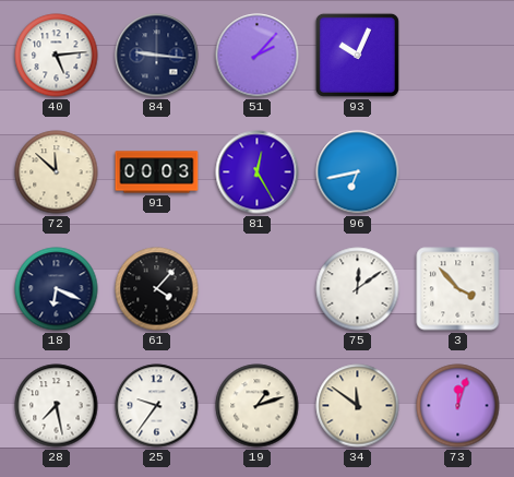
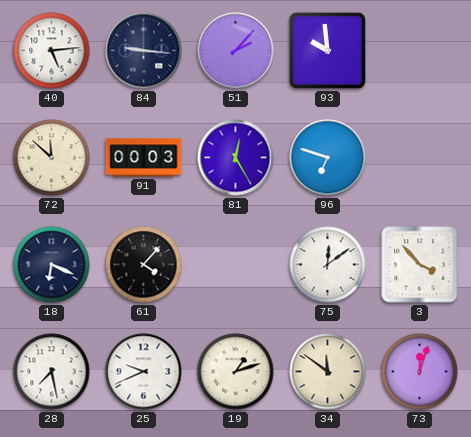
93: 10:04 -> 9:59
96: 6:43 -> 6:48
25: 9:36 -> 9:41
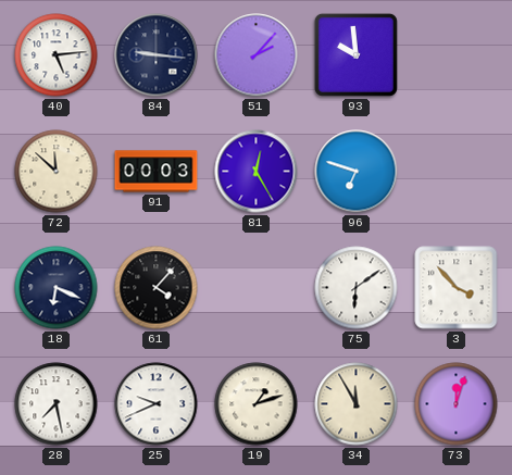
75: 12:09 -> 6:09
34: 11:51 -> 11:55
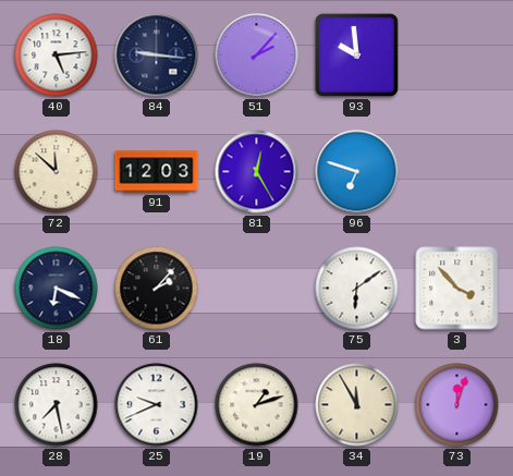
91: 00:03 -> 12:03
61: 4:07 -> 2:07
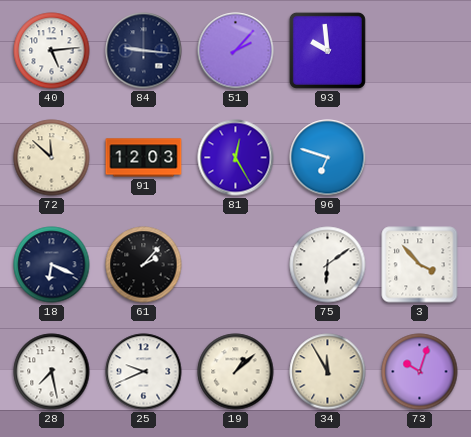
19: 1:12 -> 1:08
73: 12:03 -> 10:03
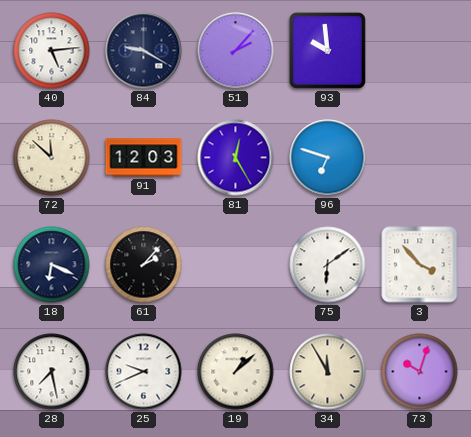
84: 9:16 -> 9:20
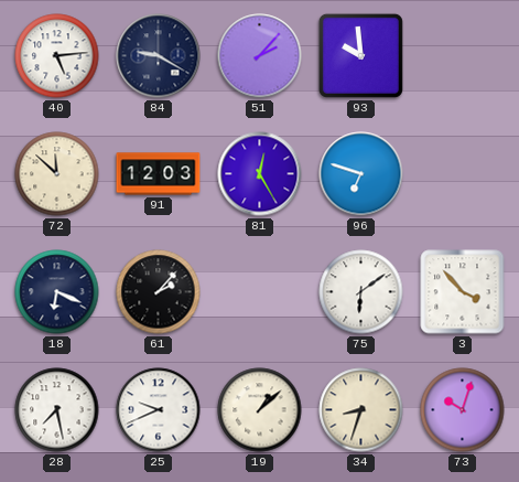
34: 11:55 -> 8:33
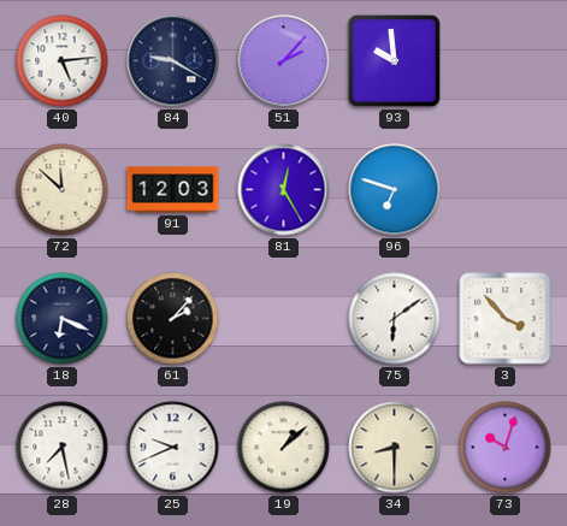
34: 8:33 -> 8:30
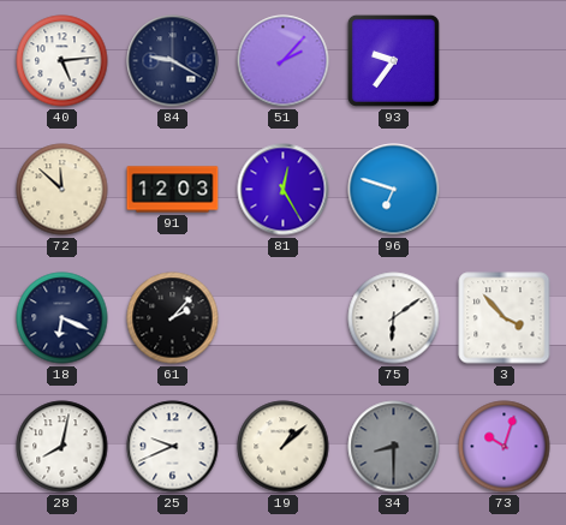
93: 9:59 -> 9:36
28: 7:28 -> 8:02
34 dial: cream -> grey
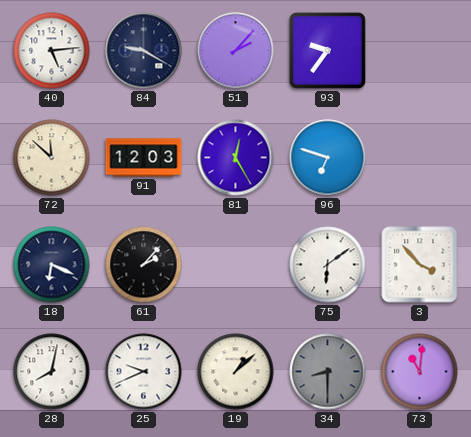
73: 10:03 -> 11:01
